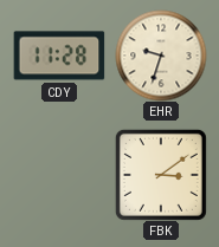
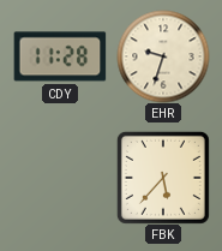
FBK: 3:09 -> 5:37
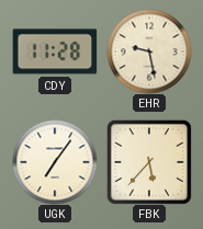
EHR: 9:33 -> 9:28
UGK: none -> 7:06
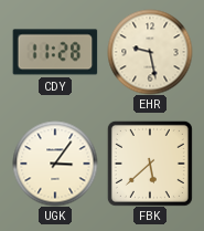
UGK: 7:06 -> 3:06
FBK: 5:37 -> 5:38
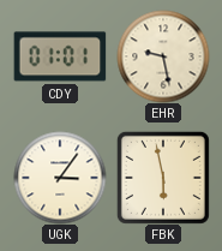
CDY: 11:28 -> 01:01
FBK: 5:38 -> 5:58
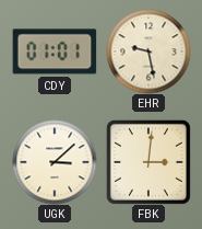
UGK: 3:06 -> 3:08
FBK: 5:58 -> 3:01
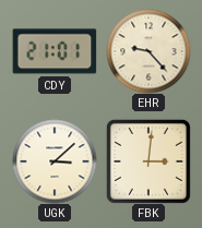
CDY: 01:01 -> 21:01
EHR: 9:28 -> 9:23
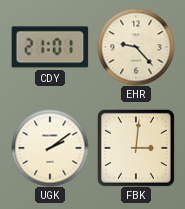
UGK: 3:08 -> 2:09
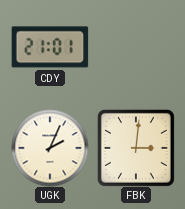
EHR: 9:23 -> none
UGK: 2:09 -> 2:04
